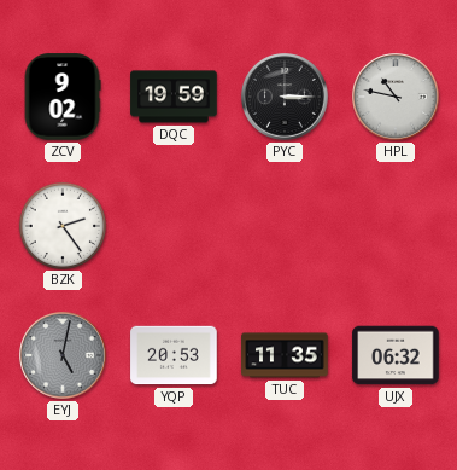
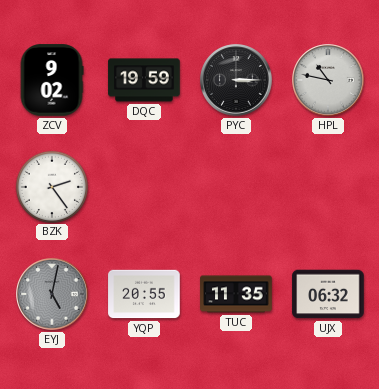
YQP: 20:53 -> 20:55
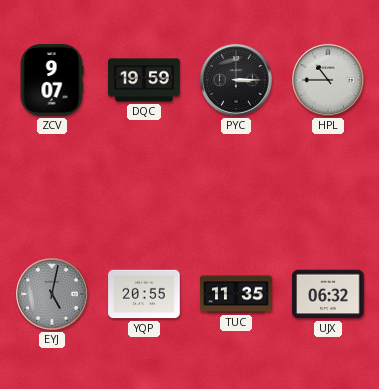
ZCV: 9:02 -> 9:07
HPL: 10:47 -> 10:45
BZK: 2:24 -> none
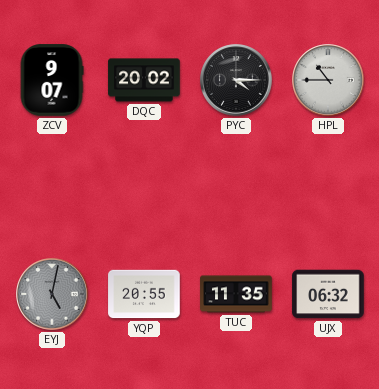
DQC: 19:59 -> 20:02
PYC: 3:15 -> 4:15
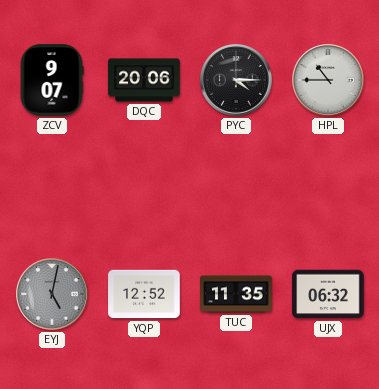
DQC: 20:02 -> 20:06
YQP: 20:55 -> 12:52
